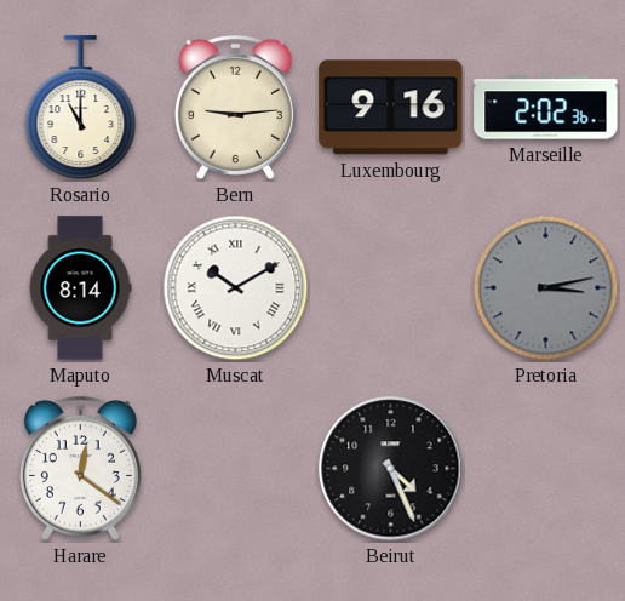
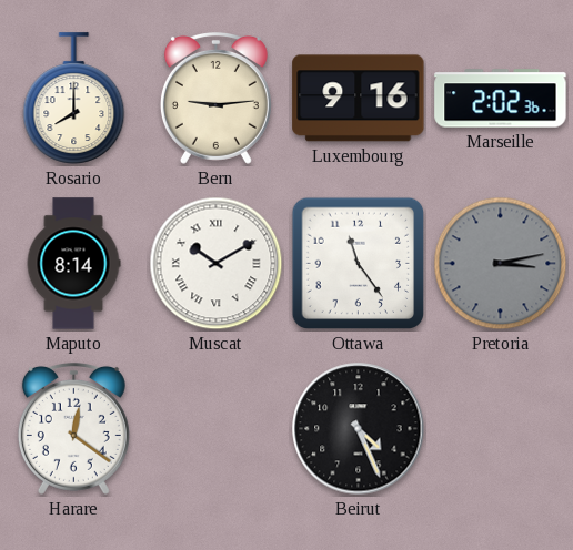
Rosario: 11:00 -> 8:00
Ottawa: none -> 11:24
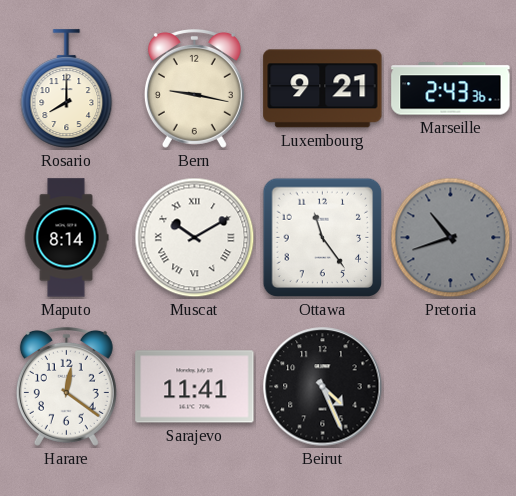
Bern: 9:14 -> 9:17
Luxembourg: 9:16 -> 9:21
Marseille: 2:02 -> 2:43
Pretoria: 3:13 -> 10:42
Sarajevo: none -> 11:41
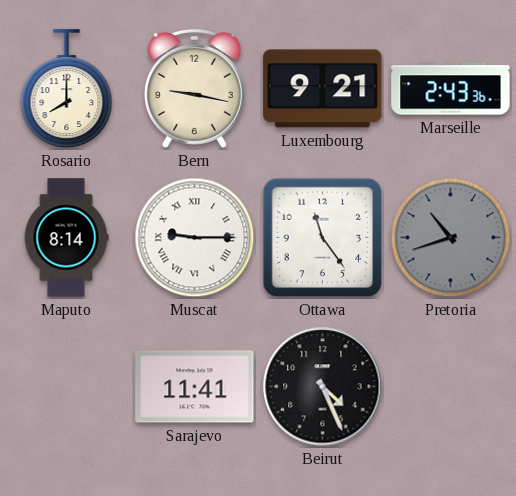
Muscat: 10:10 -> 9:15
Harare: 12:21 -> none
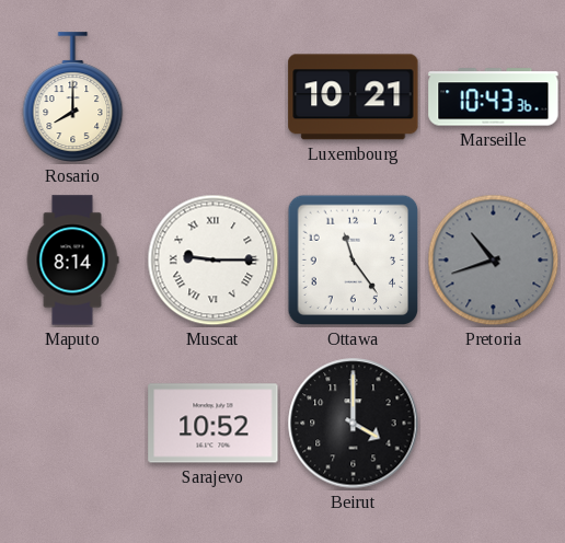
Bern: 9:17 -> none
Luxembourg: 9:21 -> 10:21
Marseille: 2:43 -> 10:43
Sarajevo: 11:41 -> 10:52
Beirut: 4:26 -> 4:00
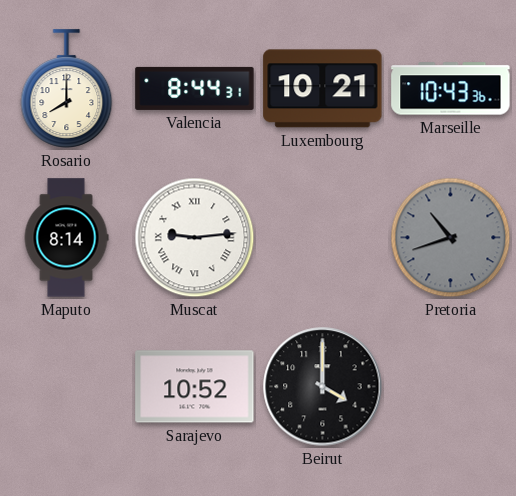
Valencia: none -> 8:44
Muscat: 9:15 -> 9:14
Ottawa: 11:24 -> none
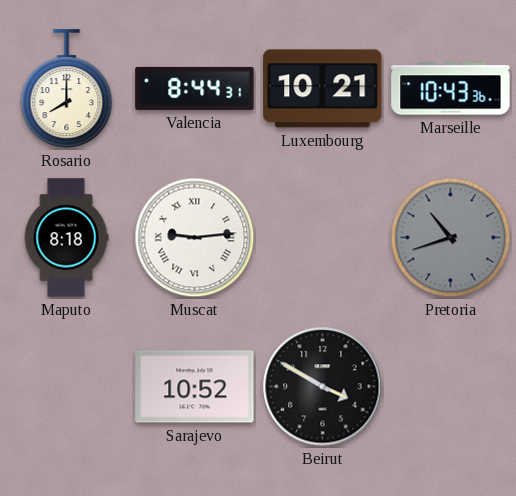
Maputo: 8:14 -> 8:18
Beirut: 4:00 -> 3:50
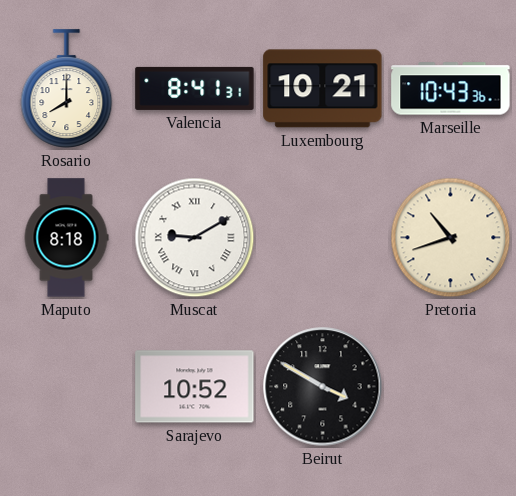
Valencia: 8:44 -> 8:41
Muscat: 9:14 -> 9:10
Pretoria dial: grey -> cream
